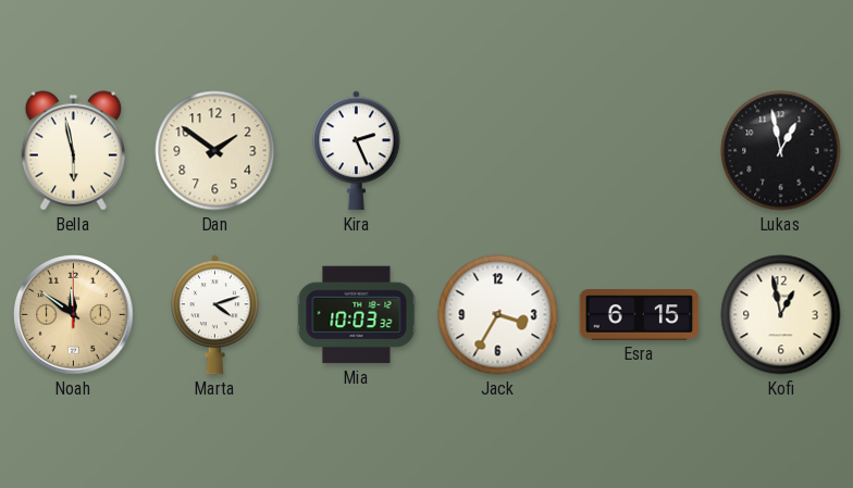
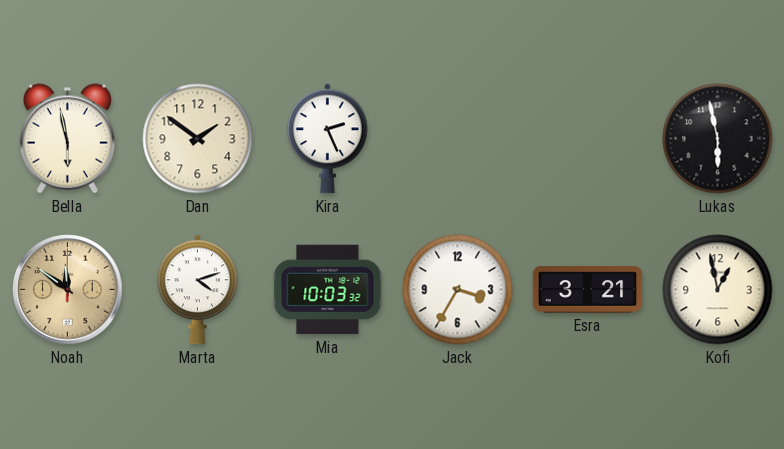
Lukas: 12:58 -> 5:58
Esra: 6:15 -> 3:21
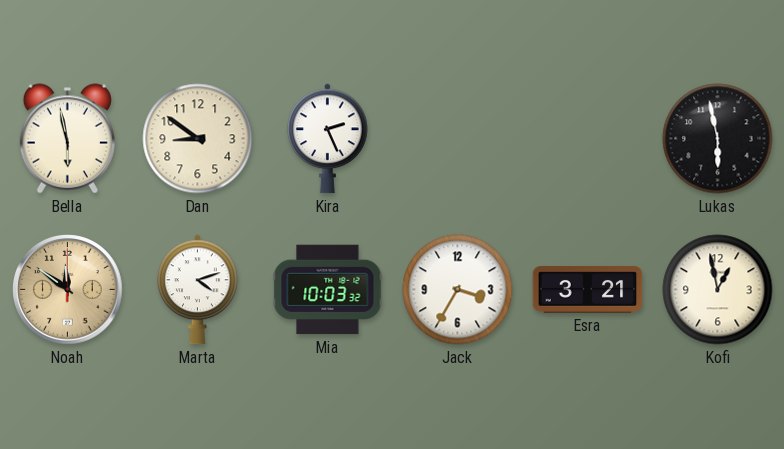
Dan: 1:51 -> 8:51
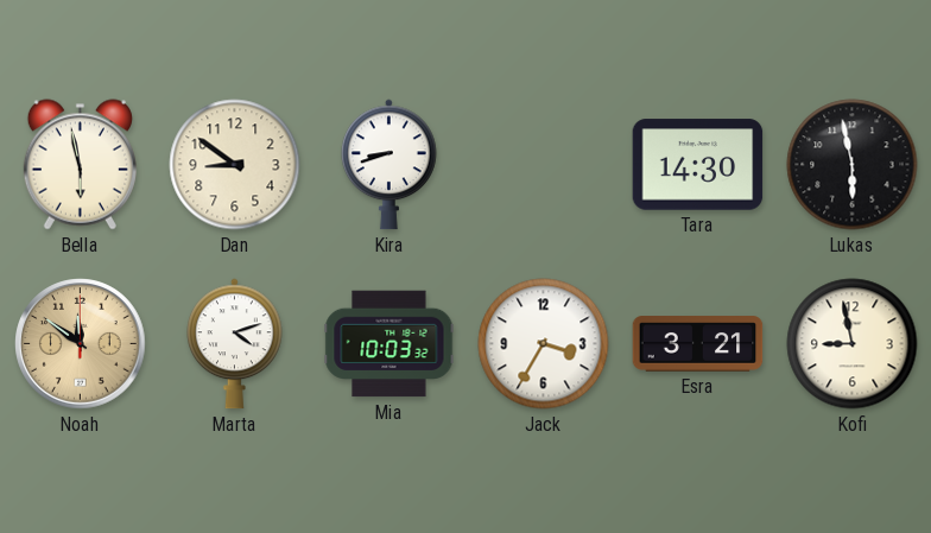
Kira: 2:26 -> 8:42
Tara: none -> 14:30
Kofi: 12:58 -> 8:58
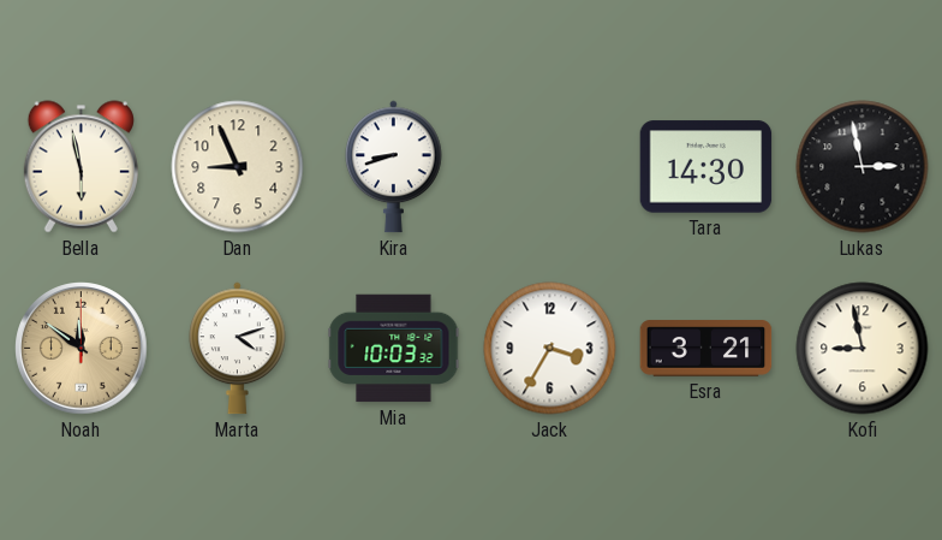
Dan: 8:51 -> 8:56
Lukas: 5:58 -> 2:58
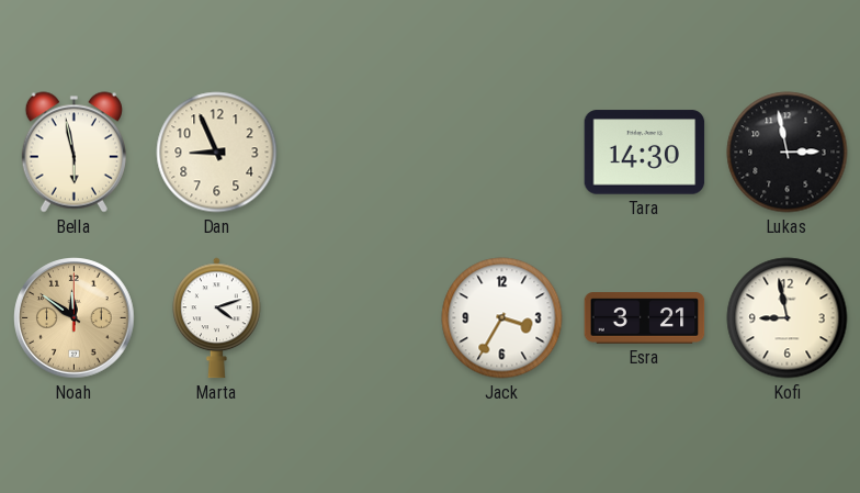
Kira: 8:42 -> none
Mia: 10:03 -> none
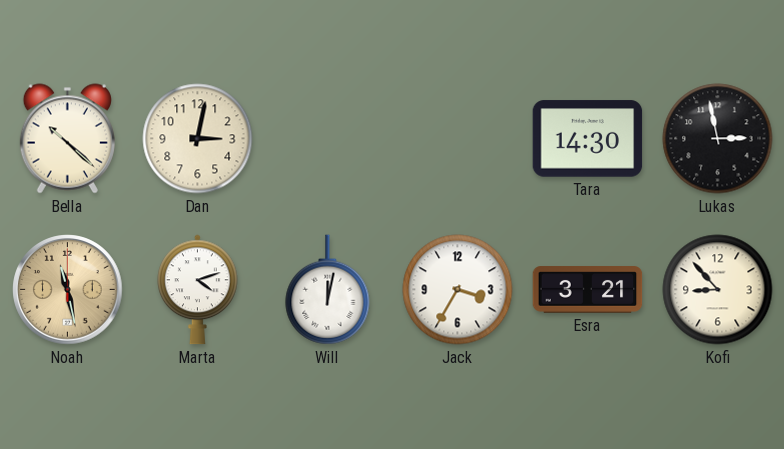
Bella: 5:58 -> 10:22
Dan: 8:56 -> 3:02
Noah: 11:51 -> 11:28
Will: none -> 12:02
Kofi: 8:58 -> 8:53
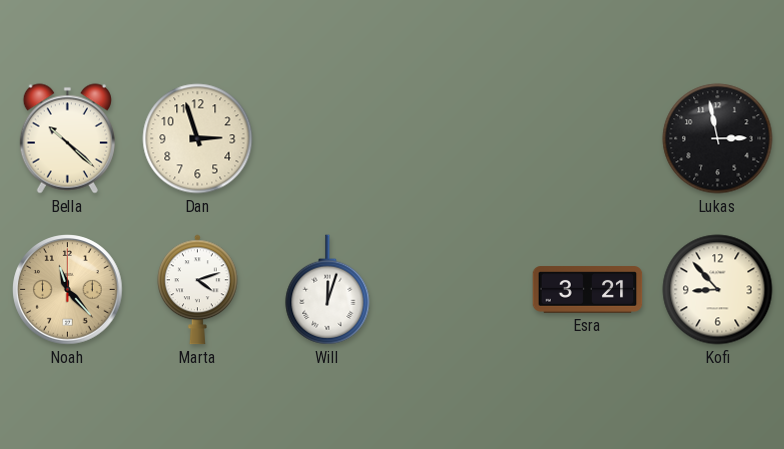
Dan: 3:02 -> 2:57
Tara: 14:30 -> none
Noah: 11:28 -> 11:23
Will: 12:02 -> 12:03
Jack: 3:35 -> none
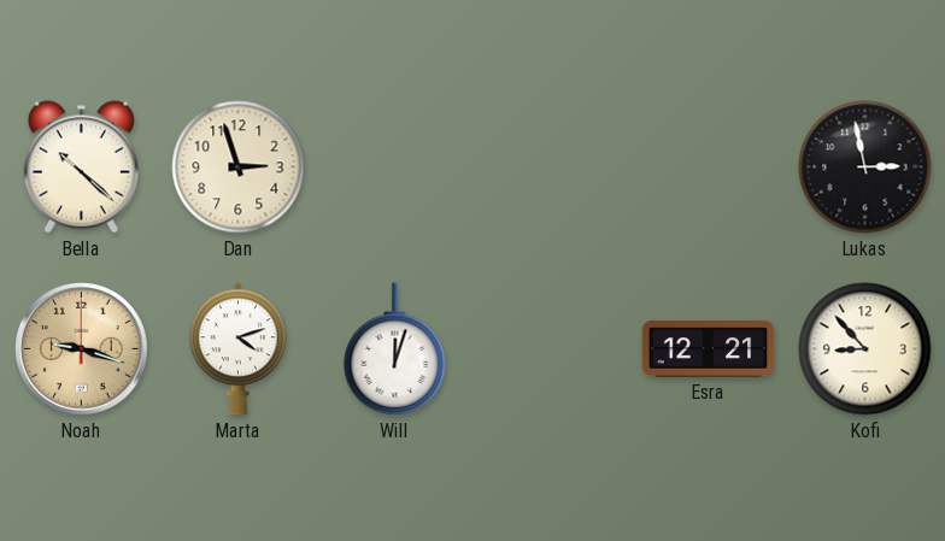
Noah: 11:23 -> 9:18
Esra: 3:21 -> 12:21
